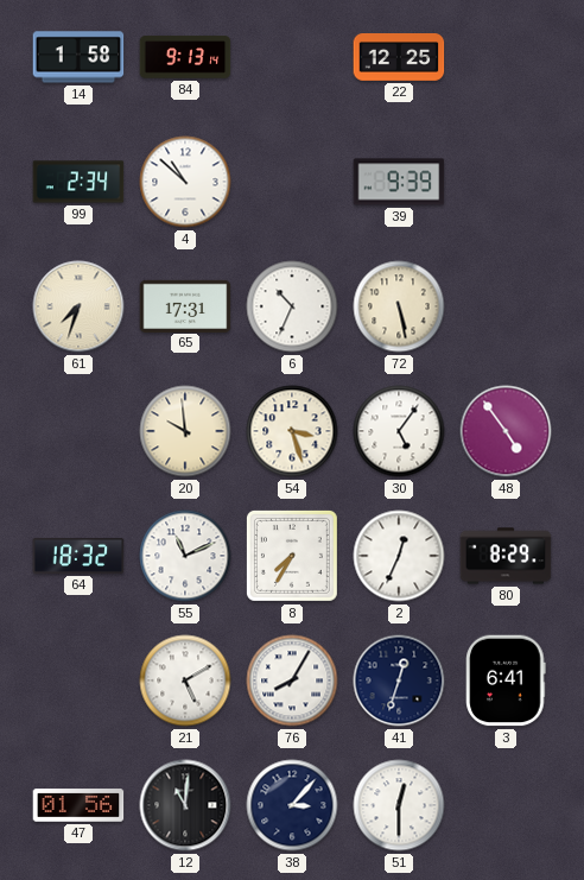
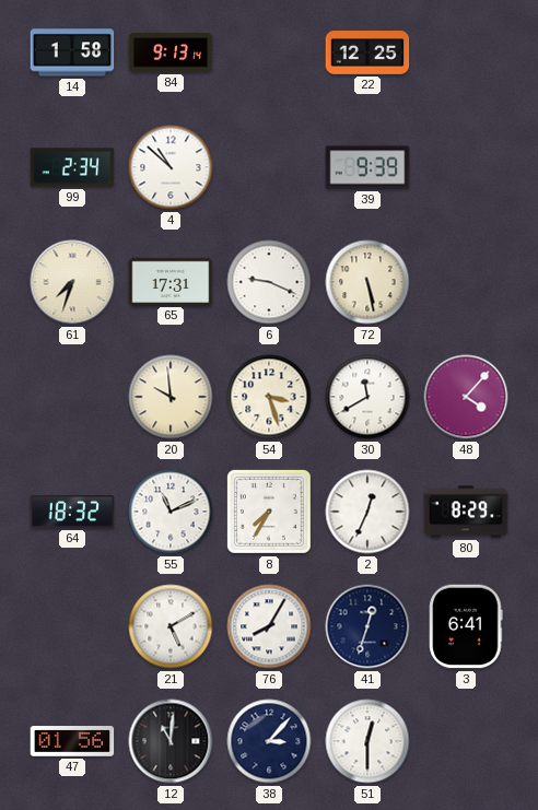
6: 10:34 -> 9:19
30: 5:06 -> 11:40
48: 4:54 -> 4:07
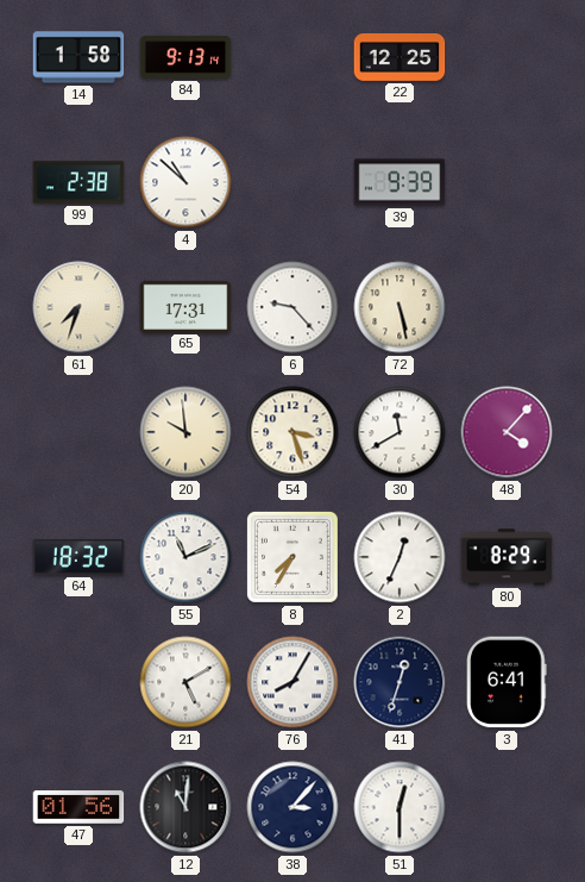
99: 2:34 -> 2:38
6: 9:19 -> 9:23
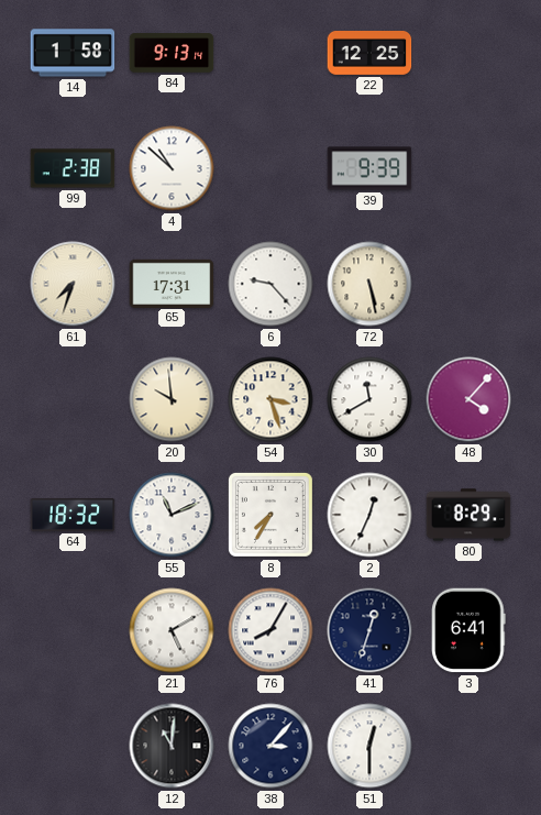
47: 01:56 -> none
